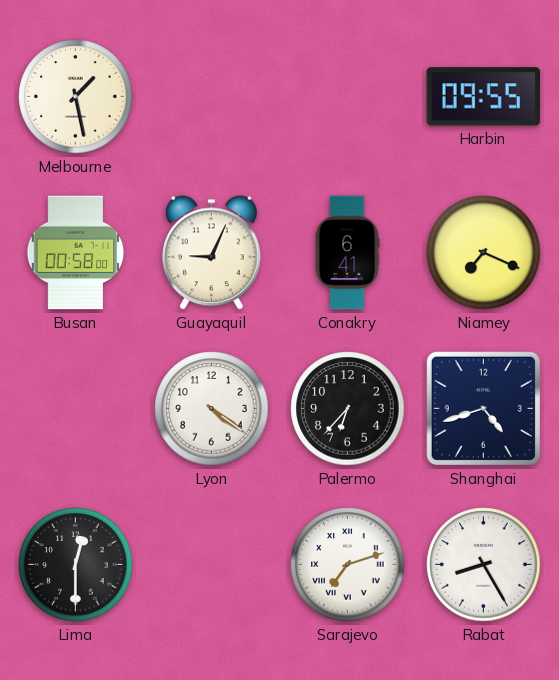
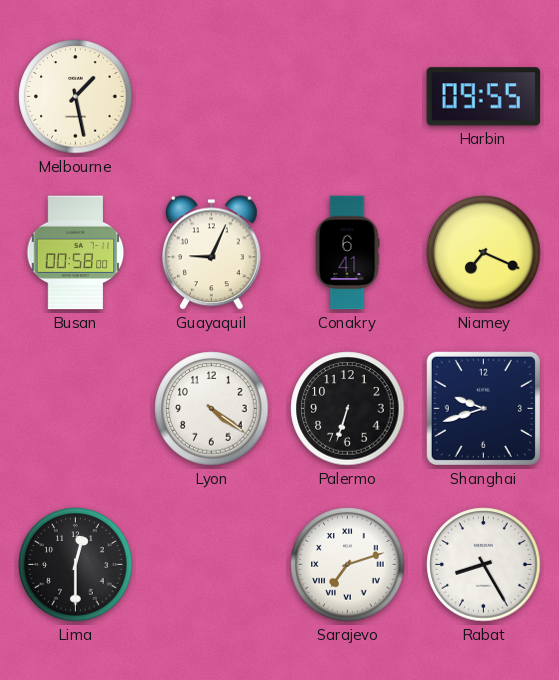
Palermo: 6:37 -> 6:33
Shanghai: 4:42 -> 9:42
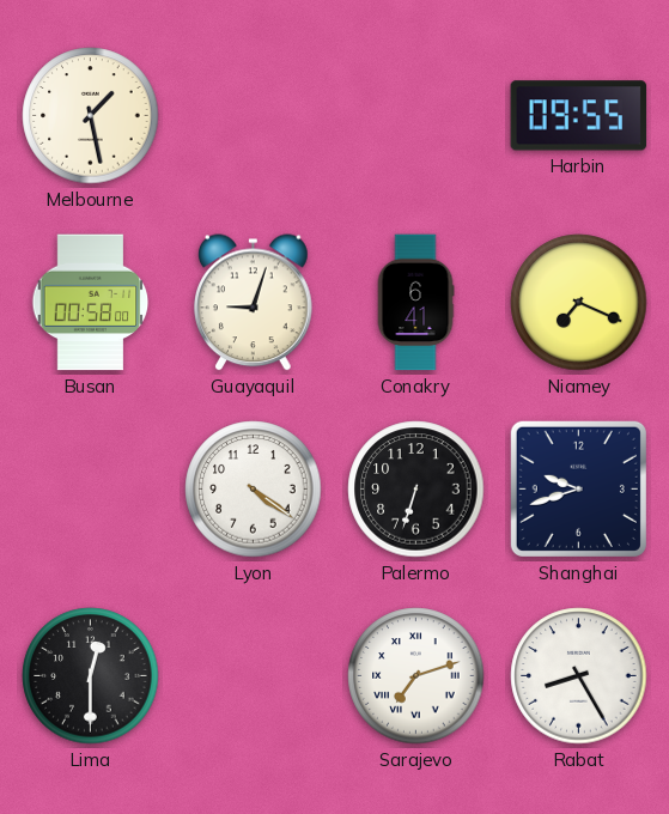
Guayaquil: 9:04 -> 9:03
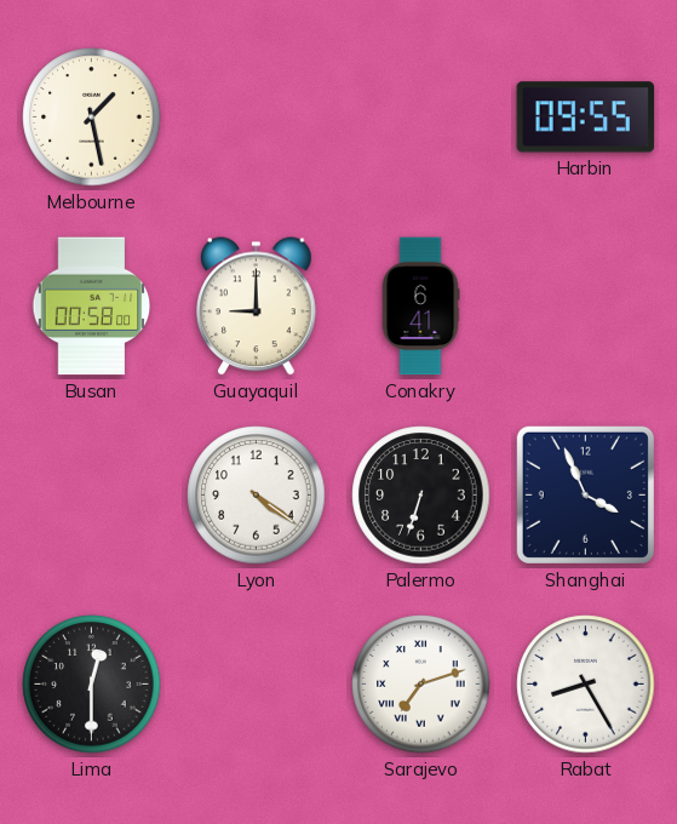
Guayaquil: 9:03 -> 9:00
Niamey: 7:19 -> none
Shanghai: 9:42 -> 3:56
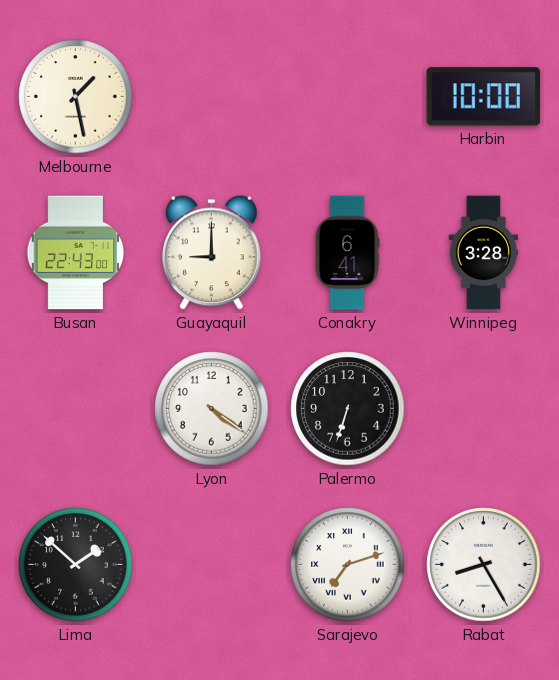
Harbin: 09:55 -> 10:00
Busan: 00:58 -> 22:43
Winnipeg: none -> 3:28
Shanghai: 3:56 -> none
Lima: 12:30 -> 1:52
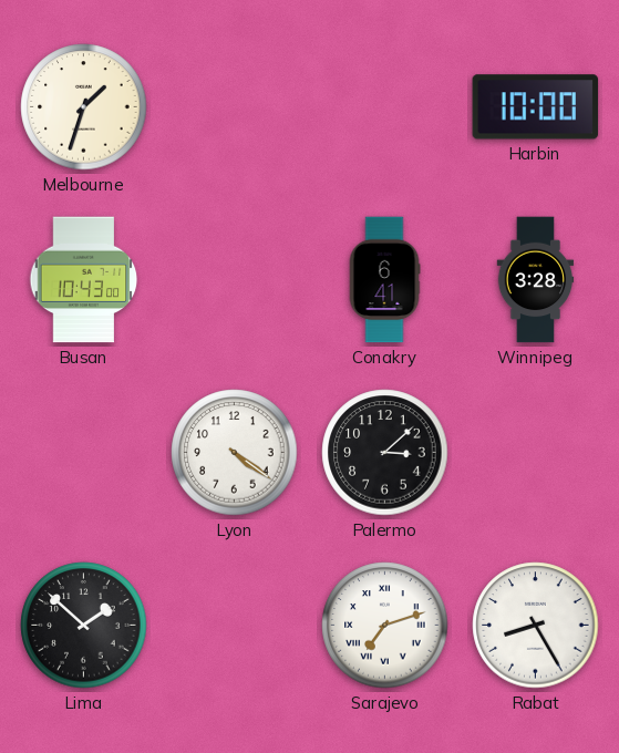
Melbourne: 1:28 -> 1:33
Busan: 22:43 -> 10:43
Guayaquil: 9:00 -> none
Palermo: 6:33 -> 3:08
